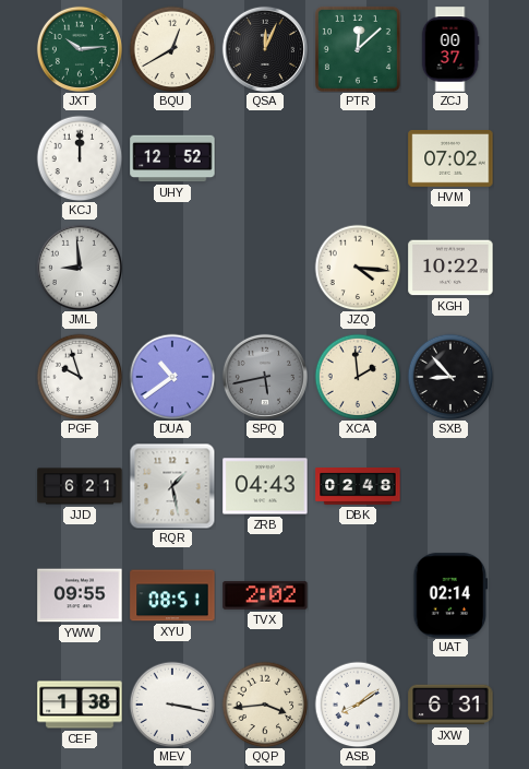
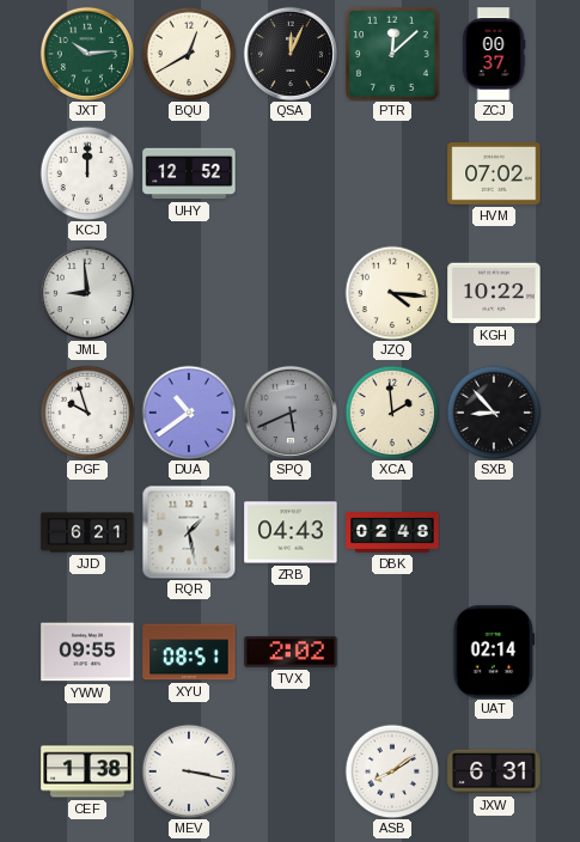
SPQ: 5:43 -> 5:41
QQP: 3:44 -> none
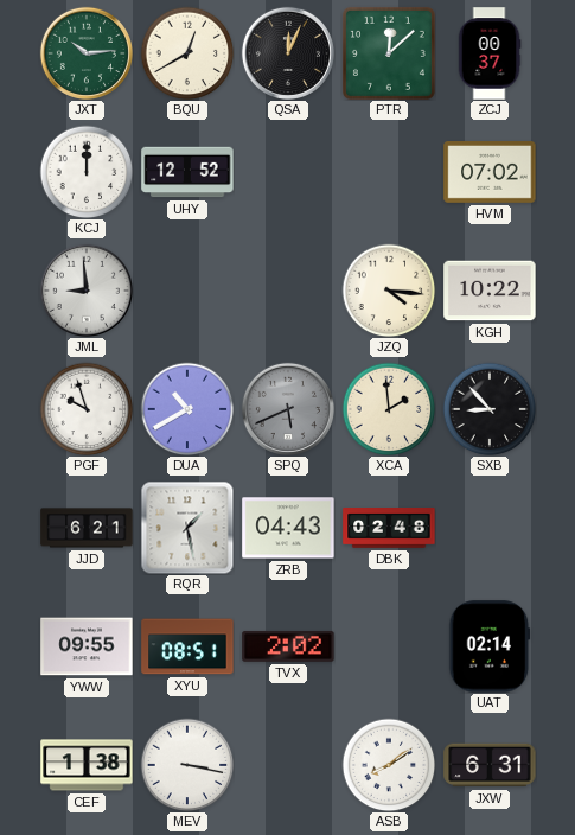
DUA: 10:39 -> 10:40
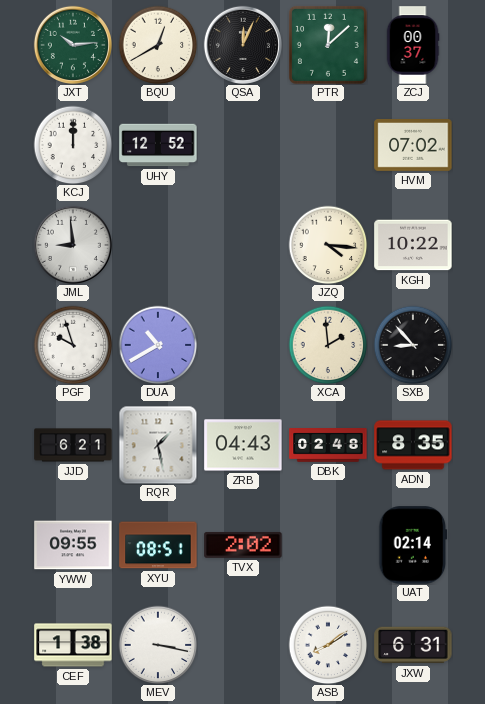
SPQ: 5:41 -> none
ADN: none -> 8:35
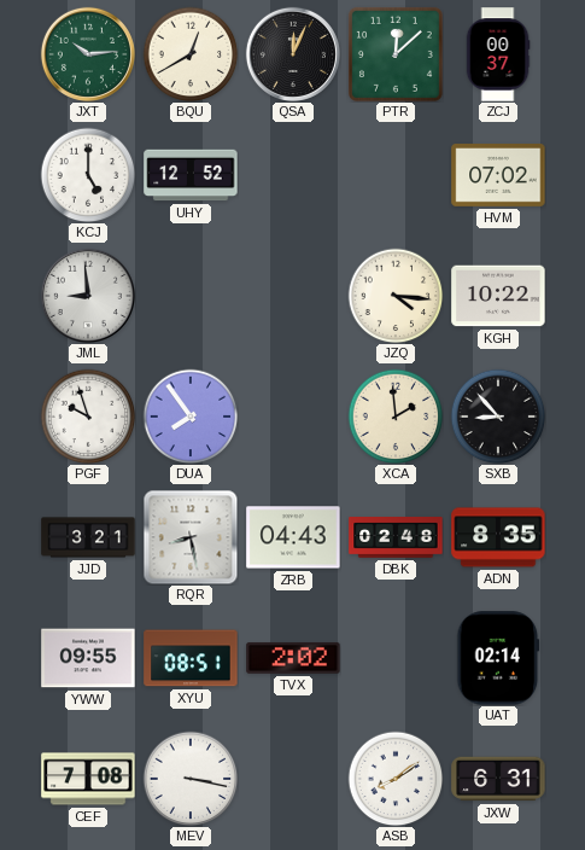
KCJ: 12:00 -> 5:00
DUA: 10:40 -> 7:54
JJD: 6:21 -> 3:21
RQR: 1:28 -> 8:28
CEF: 1:38 -> 7:08
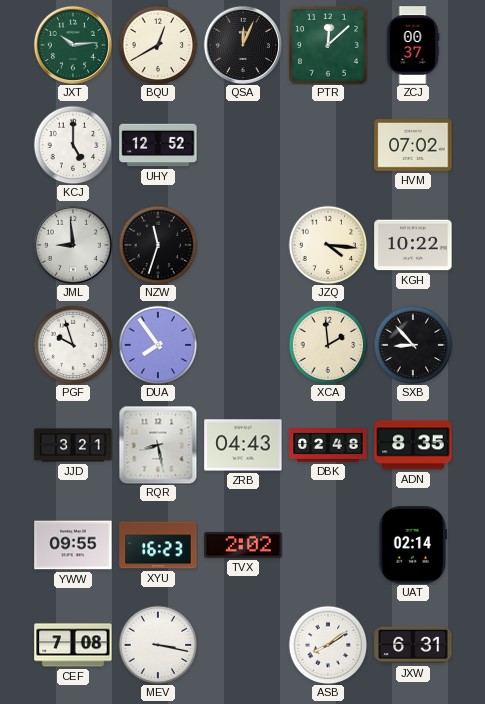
NZW: none -> 11:33
XYU: 08:51 -> 16:23
